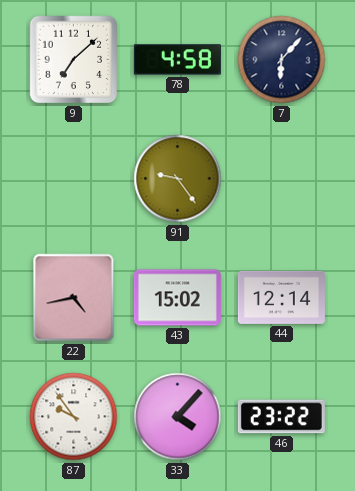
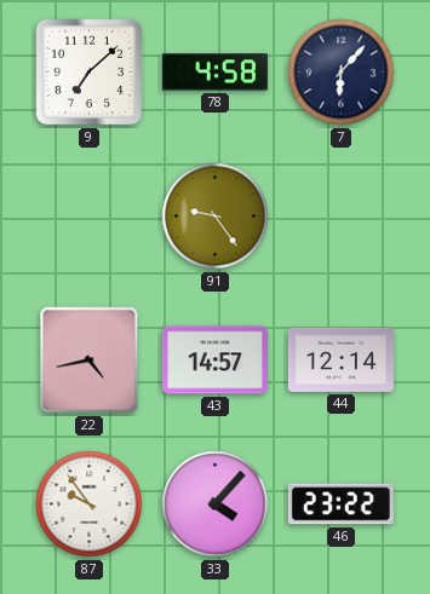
43: 15:02 -> 14:57
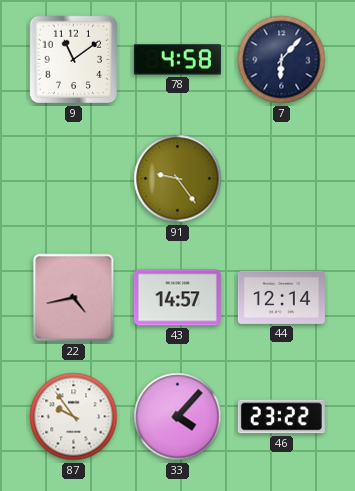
9: 7:08 -> 11:09
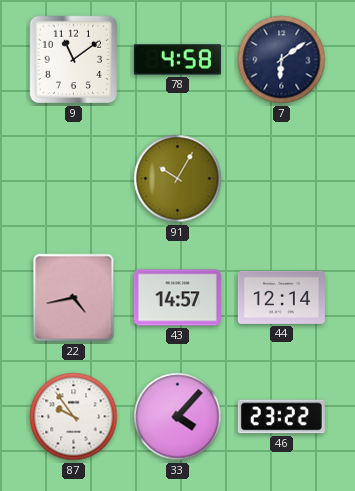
7: 6:07 -> 6:09
91: 9:24 -> 10:05
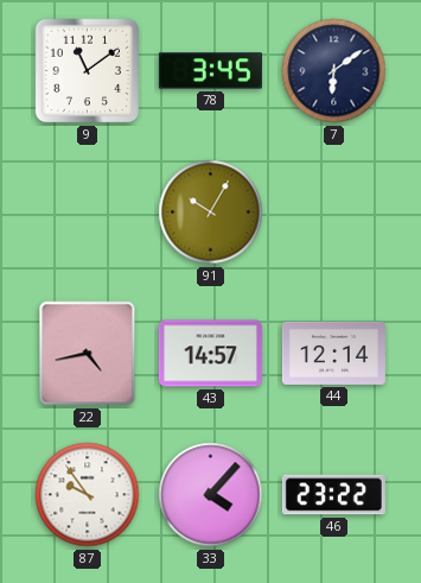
78: 4:58 -> 3:45
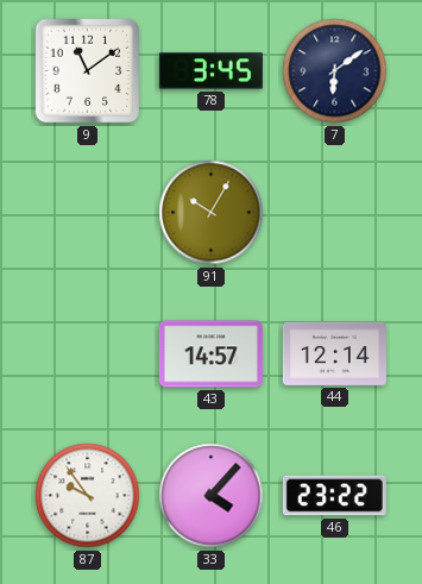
22: 4:43 -> none
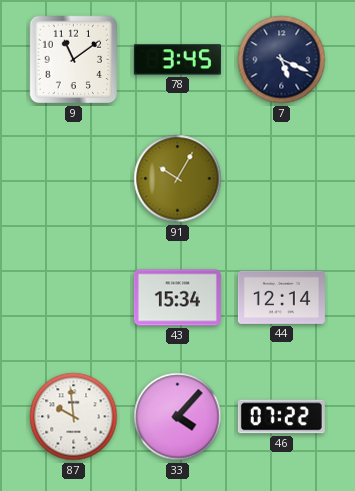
7: 6:09 -> 5:19
43: 14:57 -> 15:34
87: 9:54 -> 9:59
46: 23:22 -> 07:22
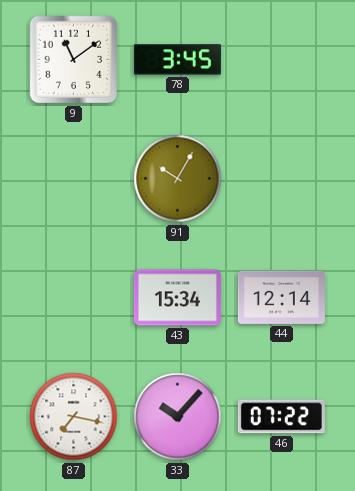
7: 5:19 -> none
87: 9:59 -> 7:17
33: 4:07 -> 10:07
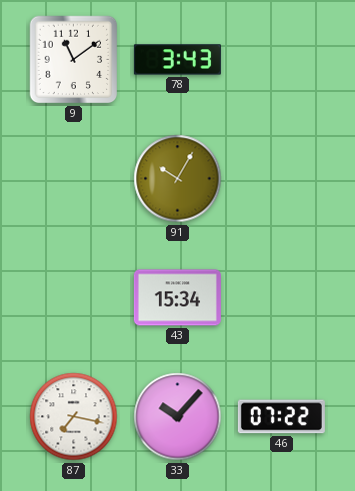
78: 3:45 -> 3:43
44: 12:14 -> none
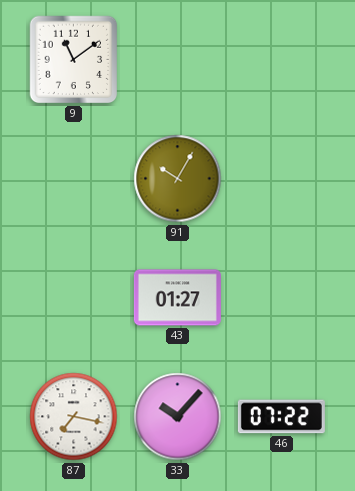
78: 3:43 -> none
43: 15:34 -> 01:27
